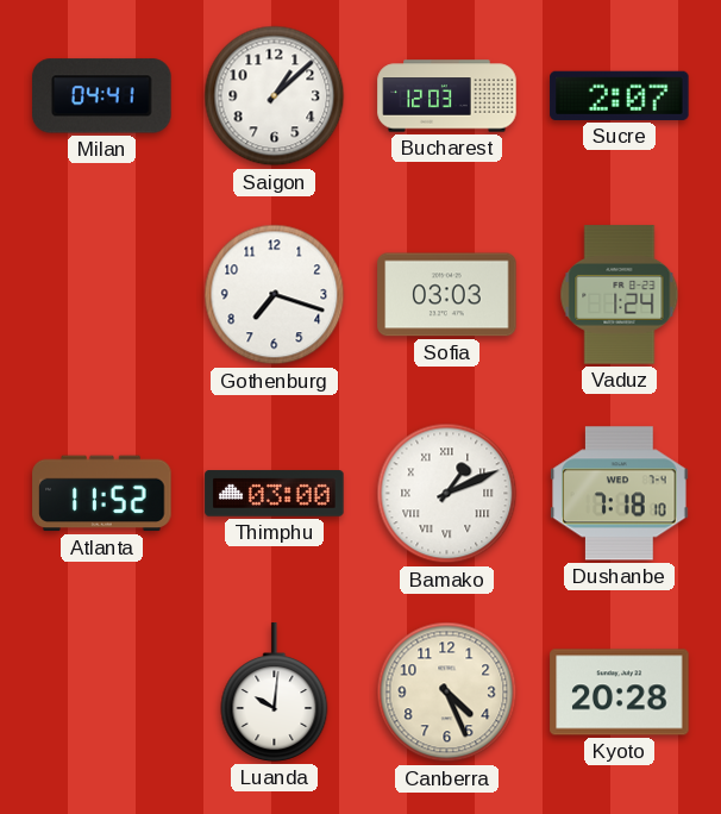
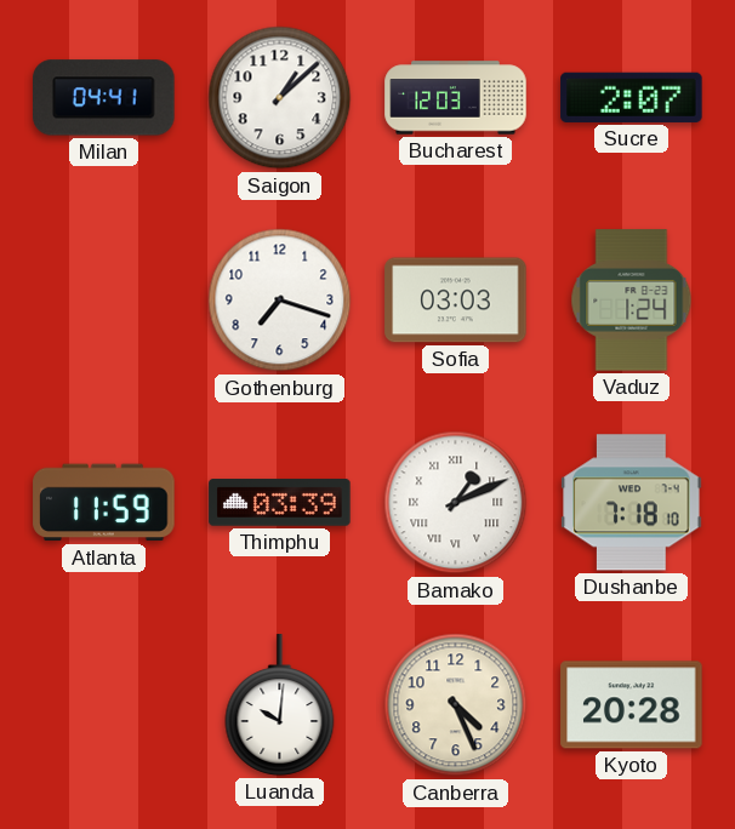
Atlanta: 11:52 -> 11:59
Thimphu: 03:00 -> 03:39
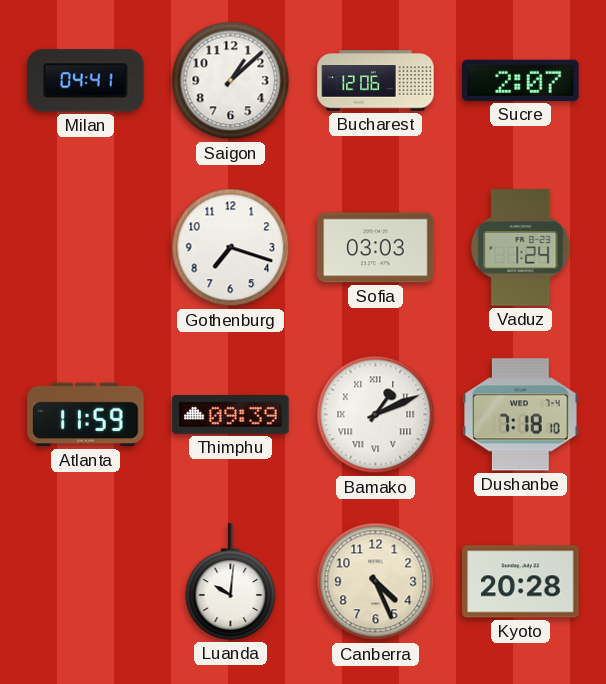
Bucharest: 12:03 -> 12:06
Thimphu: 03:39 -> 09:39
